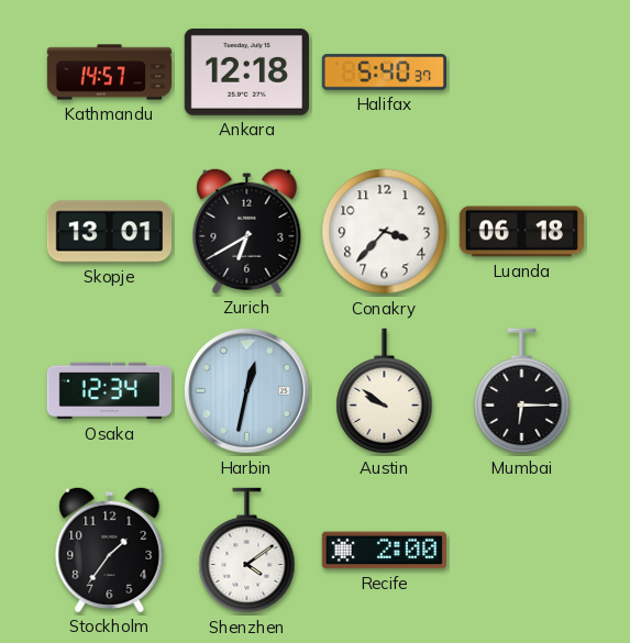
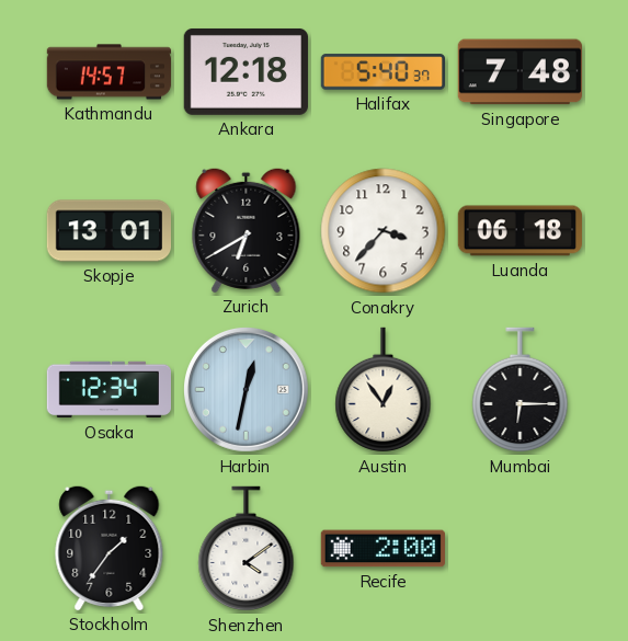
Singapore: none -> 7:48
Austin: 9:51 -> 12:54
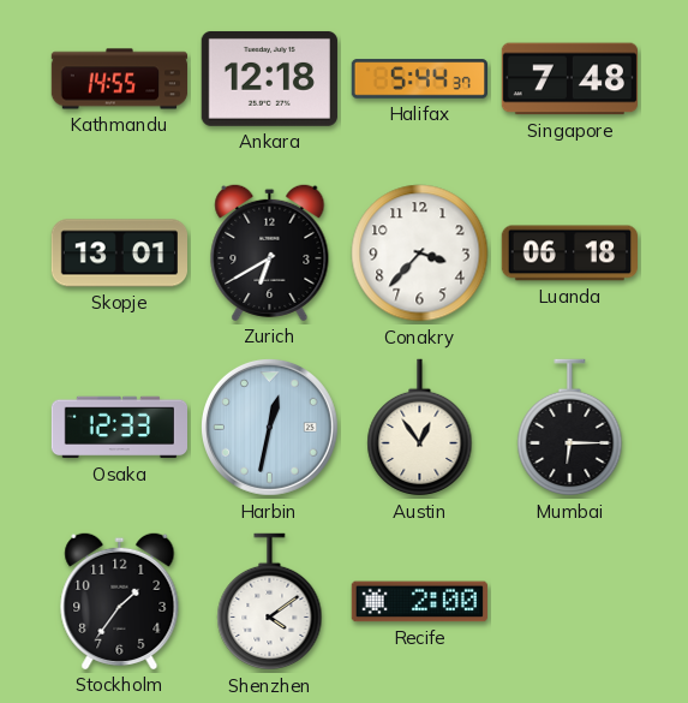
Kathmandu: 14:57 -> 14:55
Halifax: 5:40 -> 5:44
Osaka: 12:34 -> 12:33
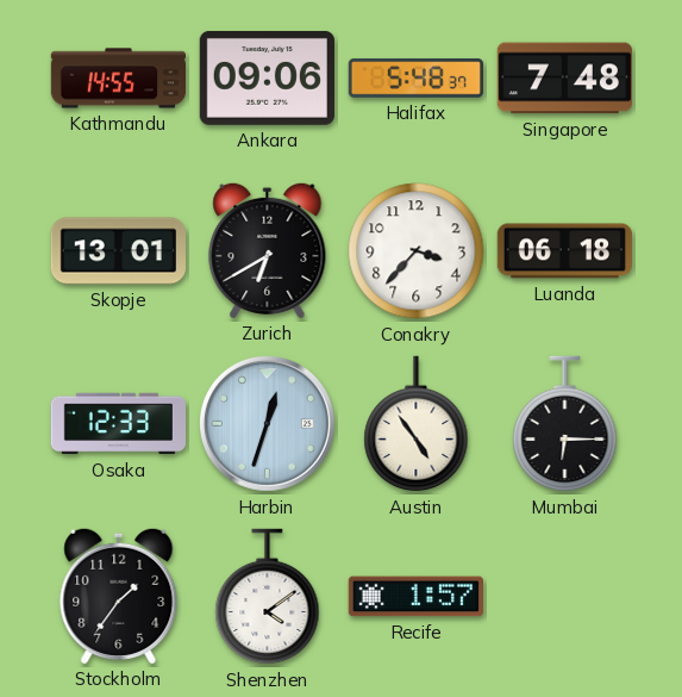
Ankara: 12:18 -> 09:06
Halifax: 5:44 -> 5:48
Harbin: 12:32 -> 12:33
Austin: 12:54 -> 4:54
Recife: 2:00 -> 1:57
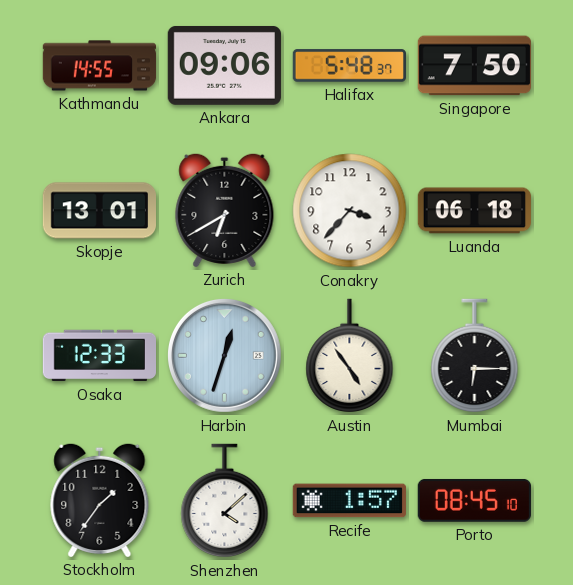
Singapore: 7:48 -> 7:50
Shenzhen: 4:09 -> 4:08
Porto: none -> 08:45
